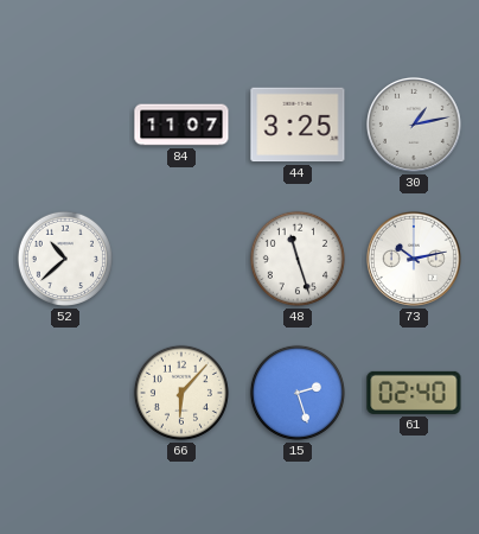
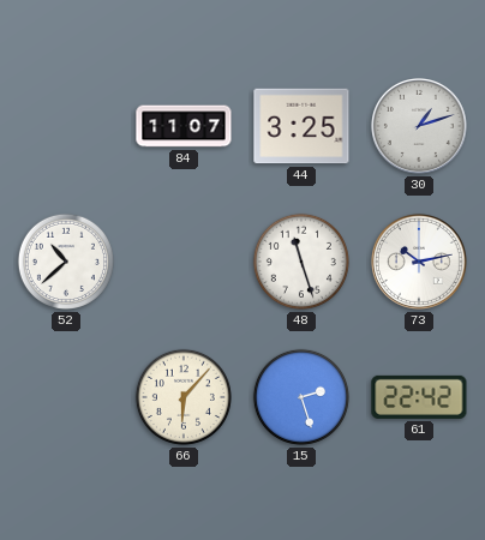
30: 1:13 -> 1:12
61: 02:40 -> 22:42
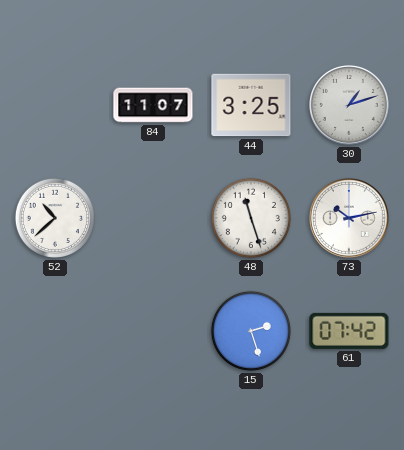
66: 6:07 -> none
61: 22:42 -> 07:42
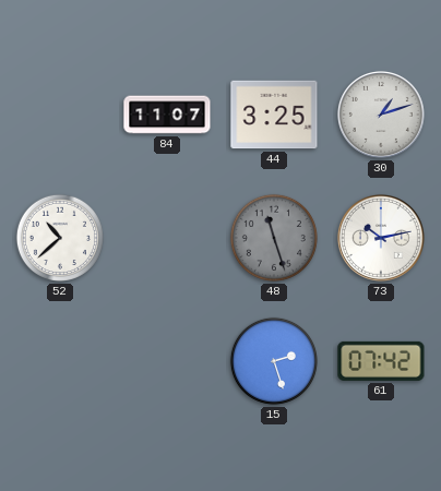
48 dial: white -> grey
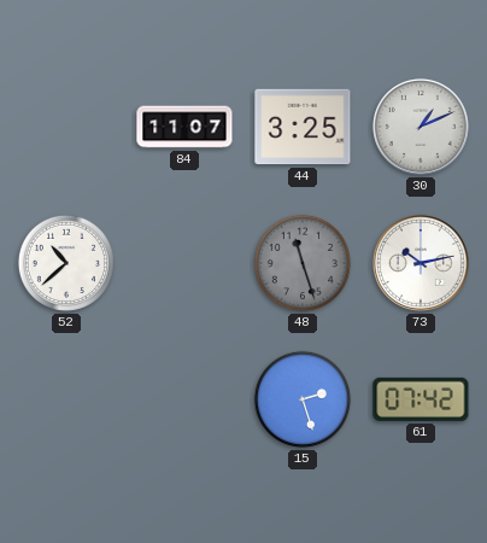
30: 1:12 -> 1:11
